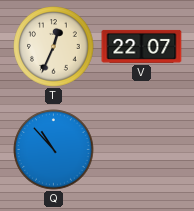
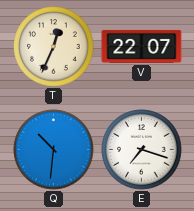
Q: 10:53 -> 10:31
E: none -> 7:18
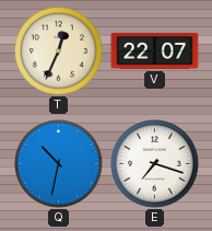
Q: 10:31 -> 10:32
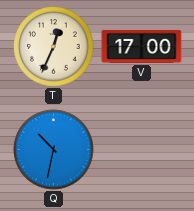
V: 22:07 -> 17:00
E: 7:18 -> none
